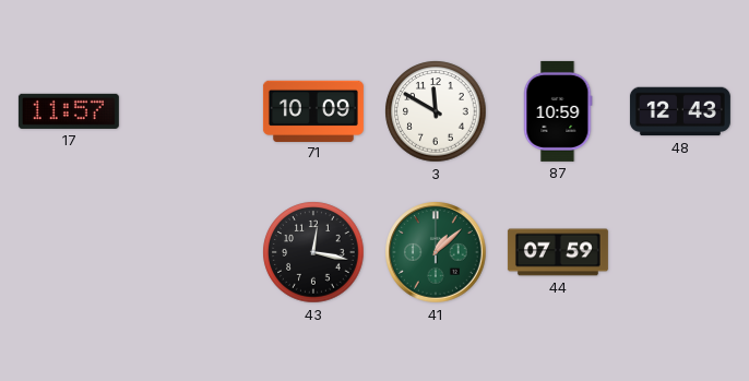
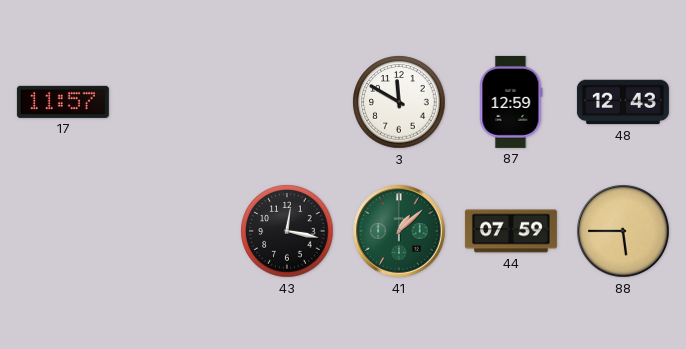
71: 10:09 -> none
87: 10:59 -> 12:59
88: none -> 5:45
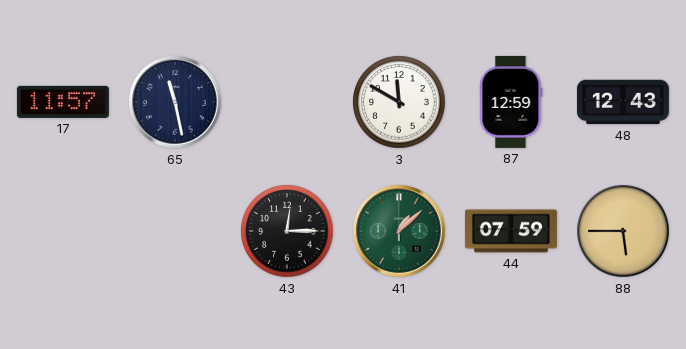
65: none -> 11:28
43: 12:17 -> 12:15
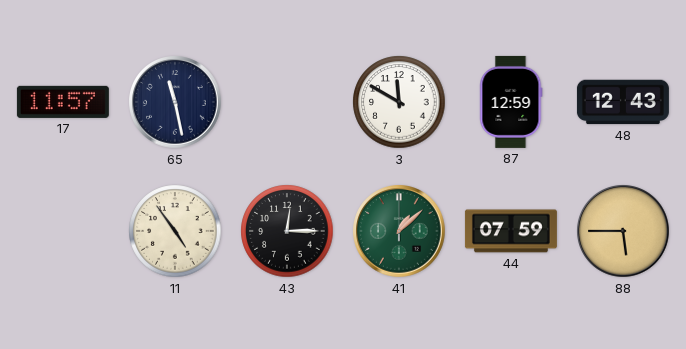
11: none -> 4:54
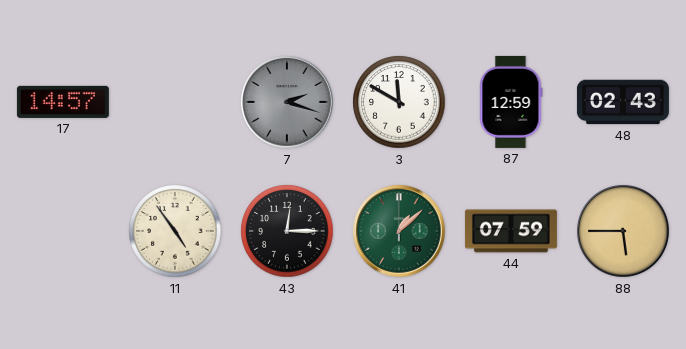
17: 11:57 -> 14:57
65: 11:28 -> none
7: none -> 2:18
48: 12:43 -> 02:43
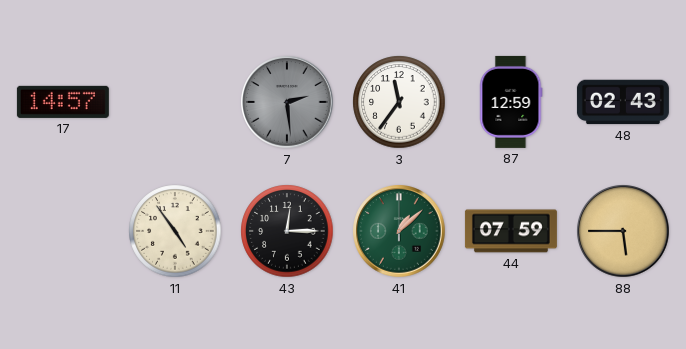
7: 2:18 -> 2:29
3: 11:50 -> 11:36
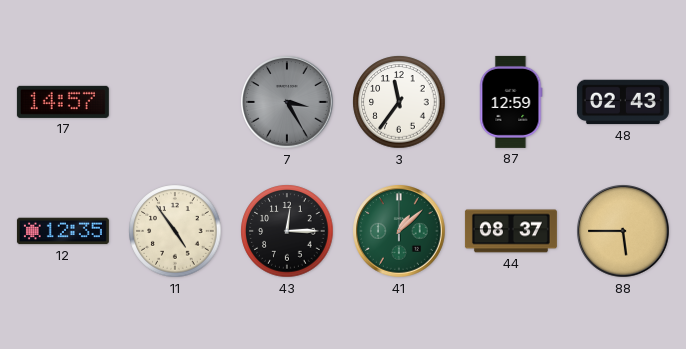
7: 2:29 -> 3:25
12: none -> 12:35
44: 07:59 -> 08:37
